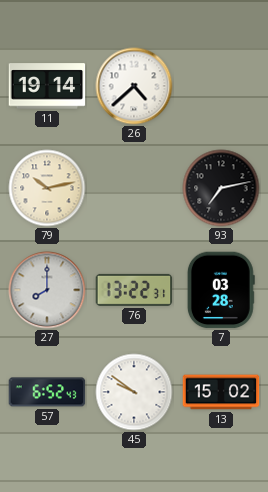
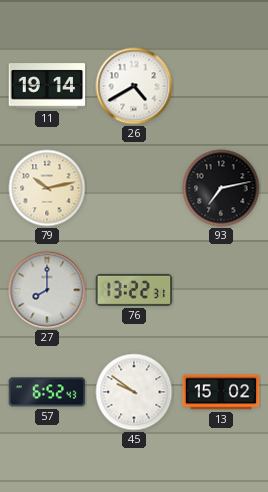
26: 4:38 -> 4:40
7: 03:28 -> none
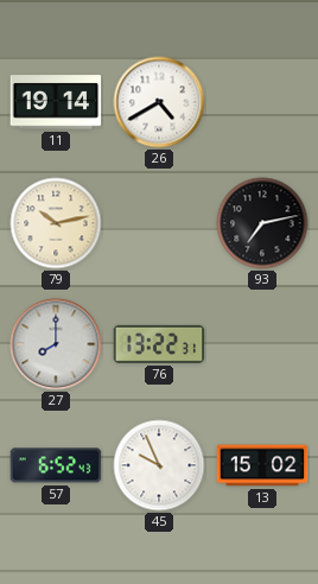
45: 9:51 -> 9:56
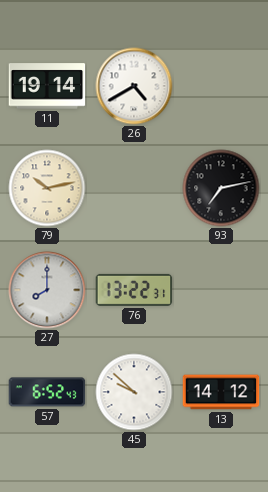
45: 9:56 -> 9:52
13: 15:02 -> 14:12
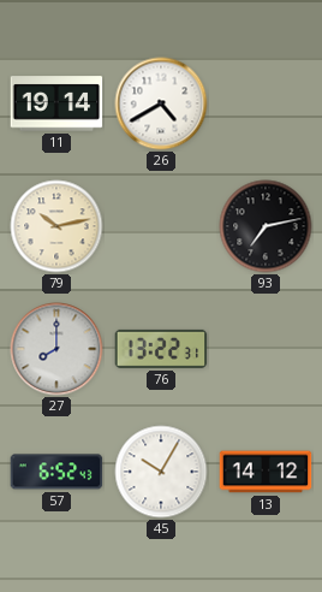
45: 9:52 -> 10:05
